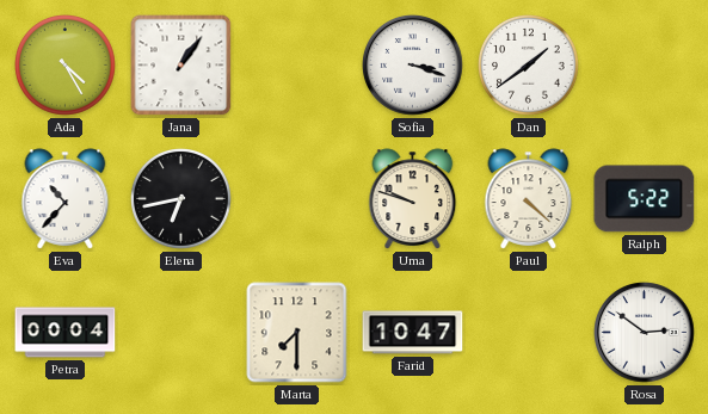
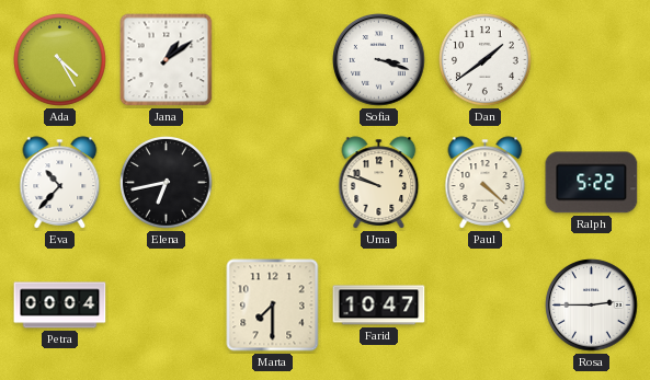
Jana: 1:06 -> 1:09
Rosa: 2:51 -> 2:45
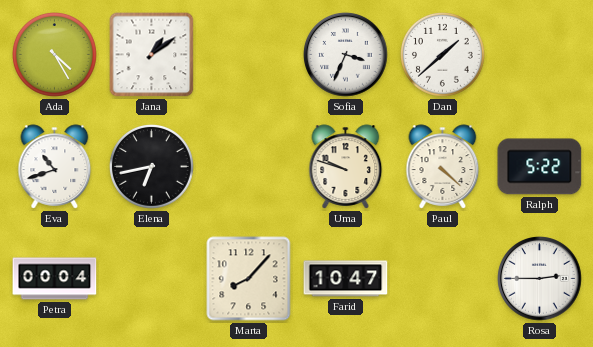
Sofia: 3:18 -> 3:34
Dan: 1:39 -> 1:38
Eva: 10:37 -> 10:42
Marta: 7:30 -> 8:07
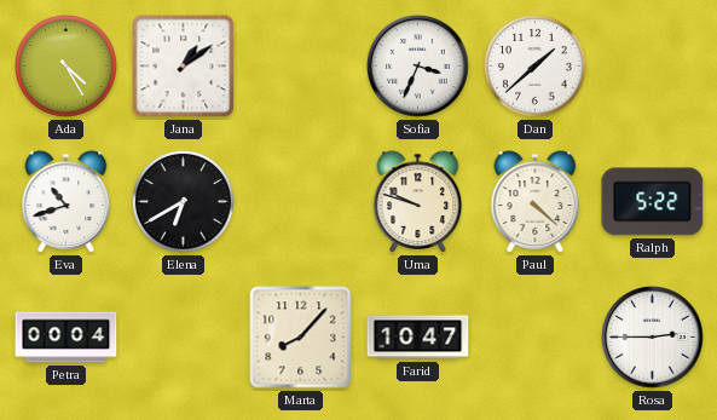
Elena: 6:43 -> 6:40
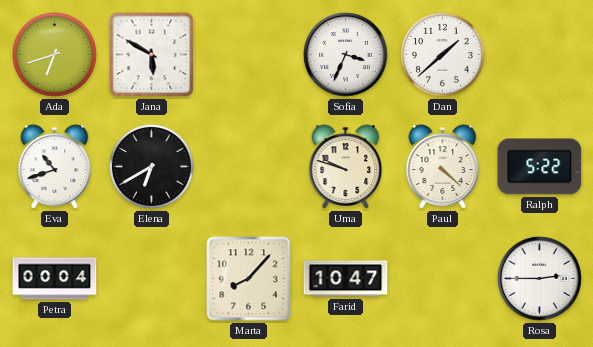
Ada: 4:25 -> 6:42
Jana: 1:09 -> 5:50
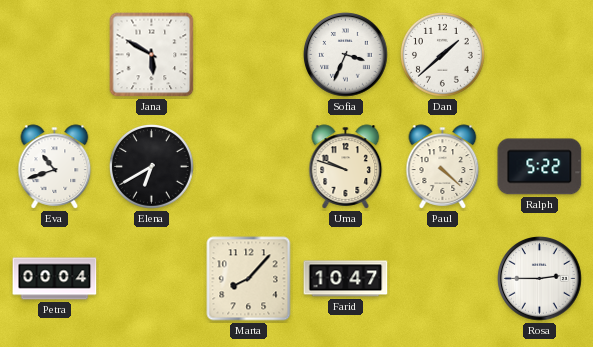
Ada: 6:42 -> none
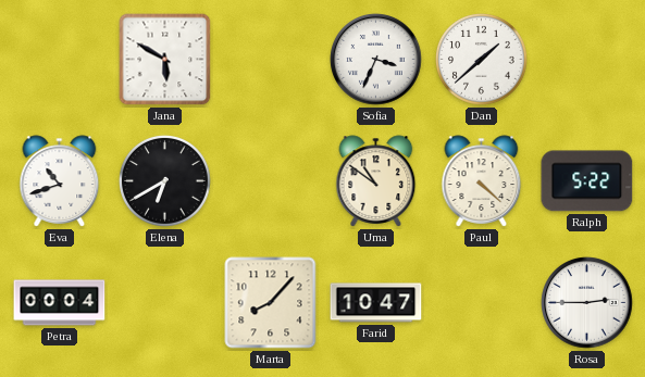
Uma: 9:48 -> 10:51
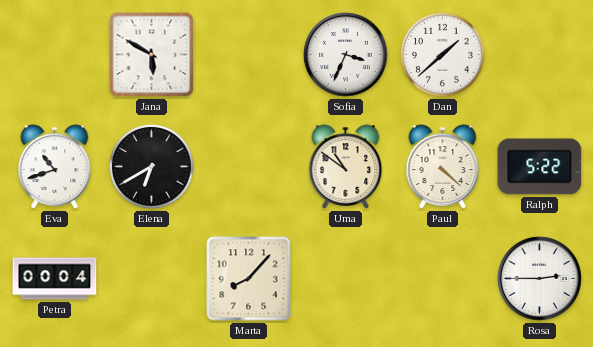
Farid: 10:47 -> none
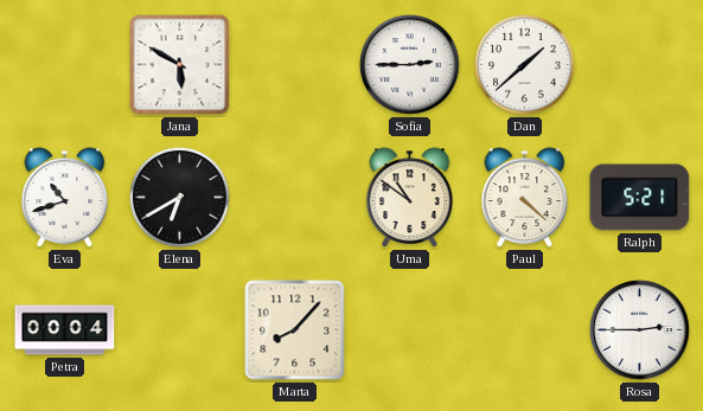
Sofia: 3:34 -> 2:45
Ralph: 5:22 -> 5:21
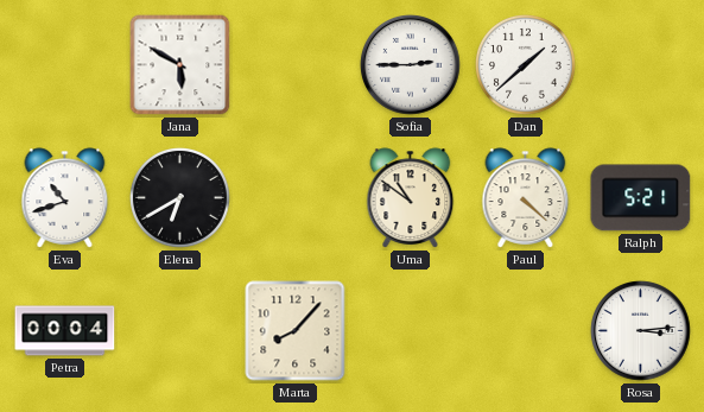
Rosa: 2:45 -> 3:14
